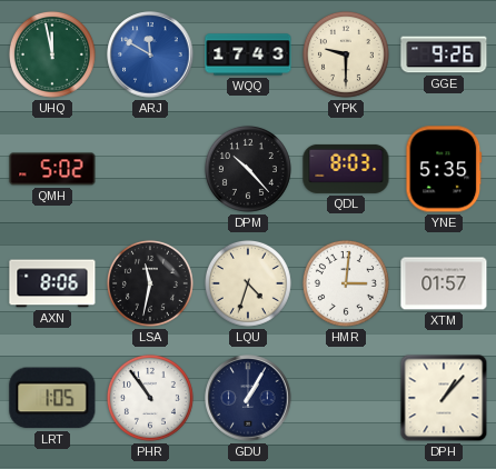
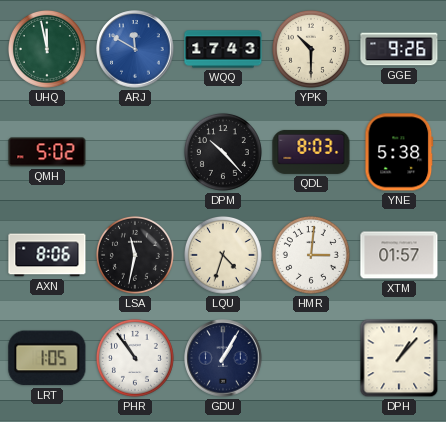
YPK: 9:30 -> 10:30
YNE: 5:35 -> 5:38
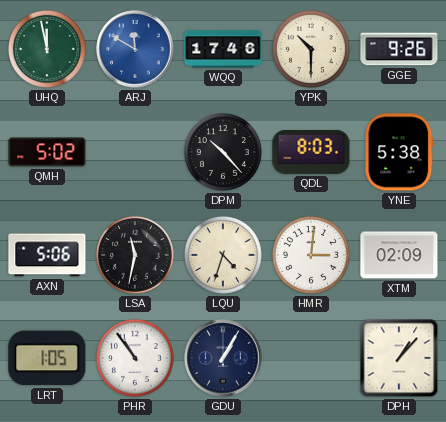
WQQ: 17:43 -> 17:46
AXN: 8:06 -> 5:06
XTM: 01:57 -> 02:09
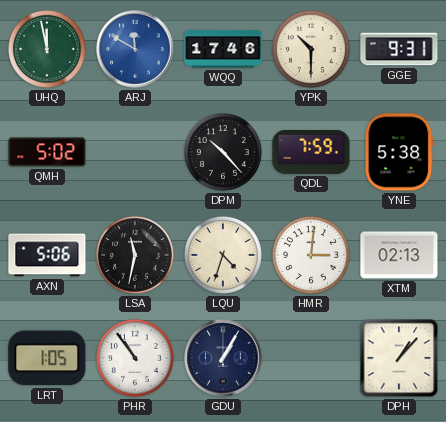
GGE: 9:26 -> 9:31
QDL: 8:03 -> 7:59
XTM: 02:09 -> 02:13
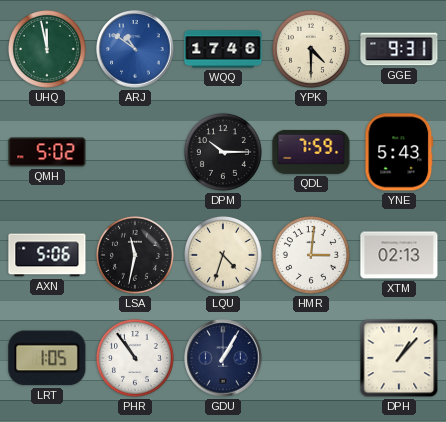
ARJ: 11:50 -> 10:51
YPK: 10:30 -> 4:30
DPM: 10:23 -> 10:15
YNE: 5:38 -> 5:43
